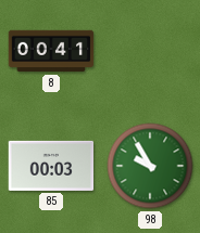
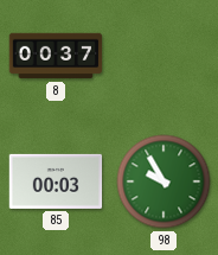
8: 00:41 -> 00:37
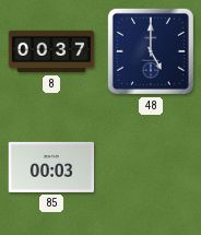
48: none -> 5:00
98: 9:55 -> none
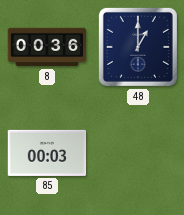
8: 00:37 -> 00:36
48: 5:00 -> 1:00
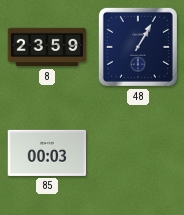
8: 00:36 -> 23:59
48: 1:00 -> 1:05
